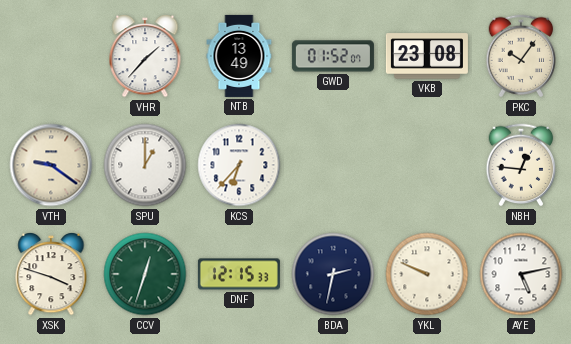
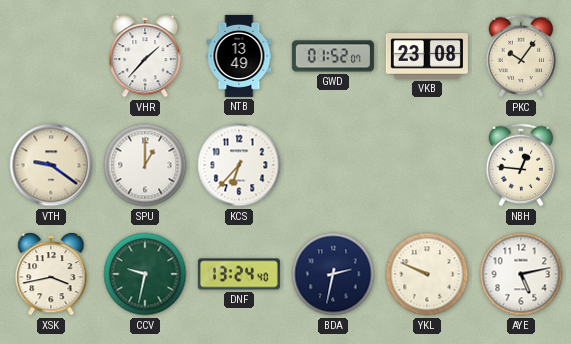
XSK: 3:48 -> 3:43
CCV: 12:33 -> 9:32
DNF: 12:15 -> 13:24
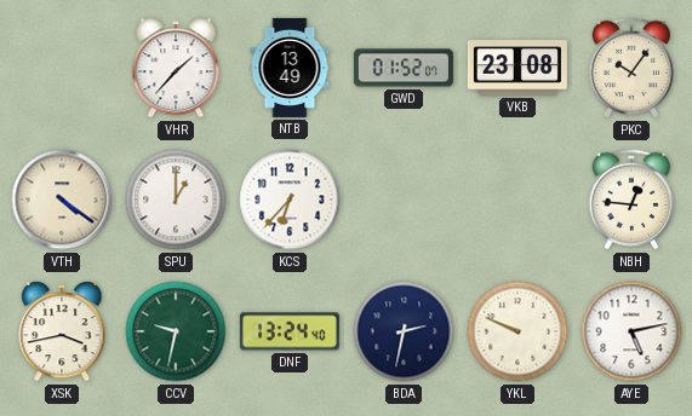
VTH: 9:21 -> 4:21
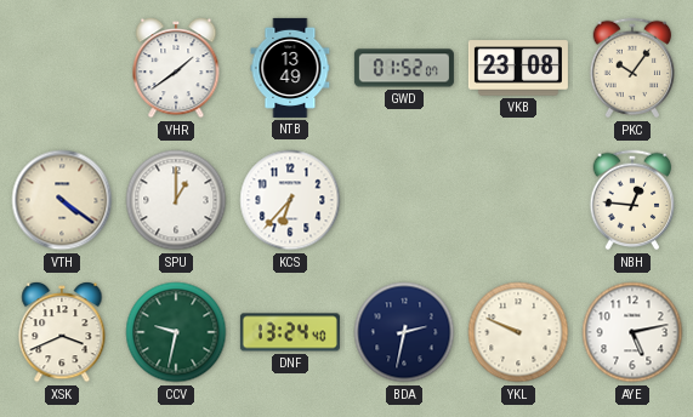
VHR: 1:37 -> 1:39
XSK: 3:43 -> 3:41
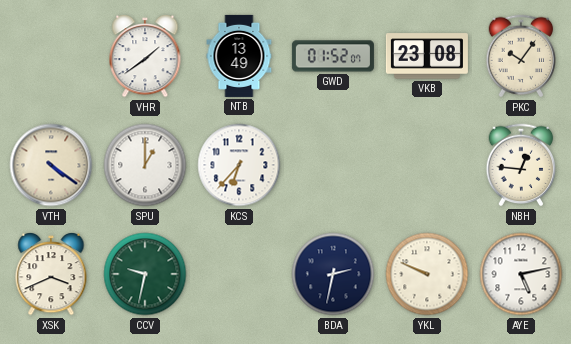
DNF: 13:24 -> none
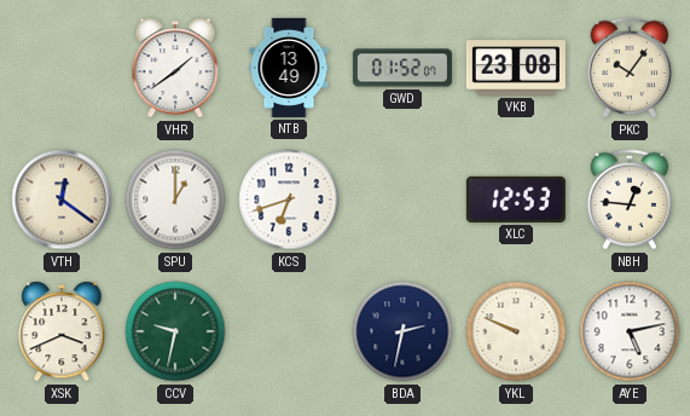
VTH: 4:21 -> 12:21
KCS: 6:37 -> 6:42
XLC: none -> 12:53
